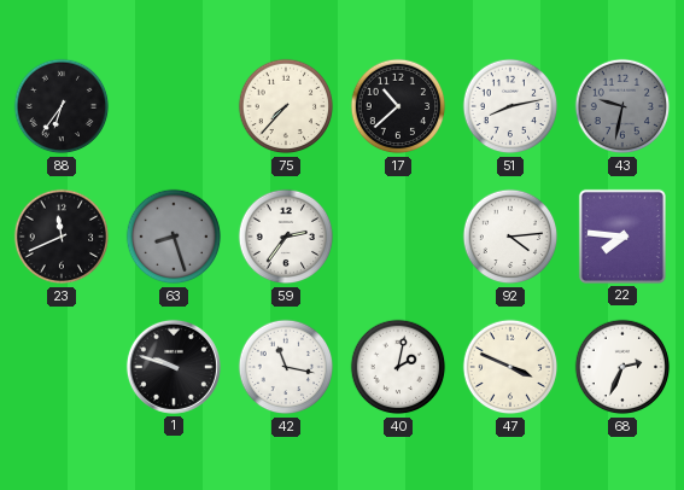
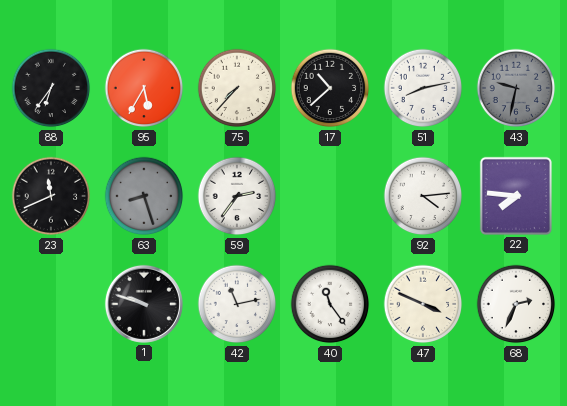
95: none -> 5:35
42: 11:17 -> 11:13
40: 2:02 -> 11:24
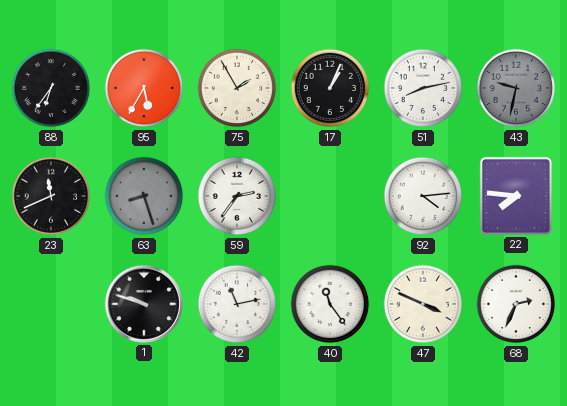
75: 7:37 -> 1:55
17: 10:38 -> 1:04
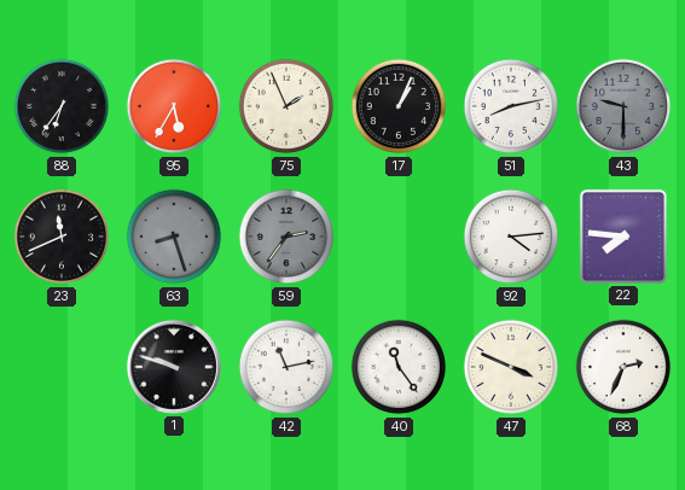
75: 1:55 -> 1:56
43: 9:32 -> 9:30
59 dial: white -> grey
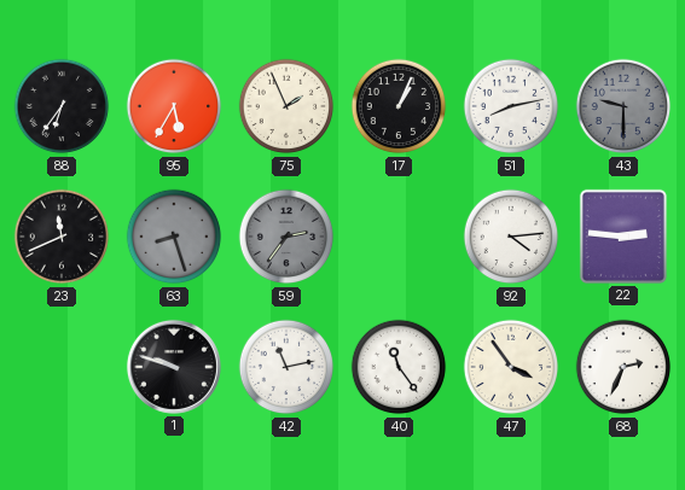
22: 7:46 -> 2:46
47: 3:49 -> 3:54
